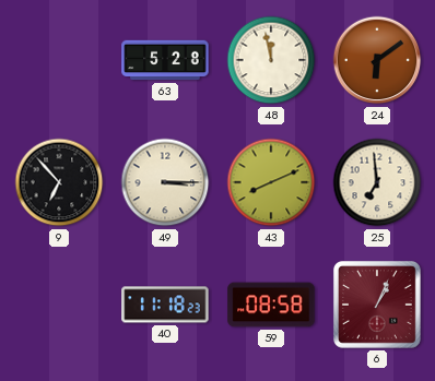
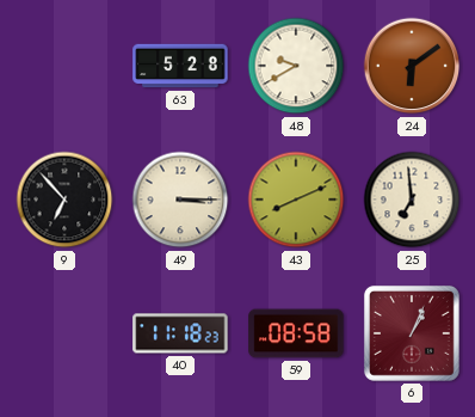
48: 11:58 -> 9:40
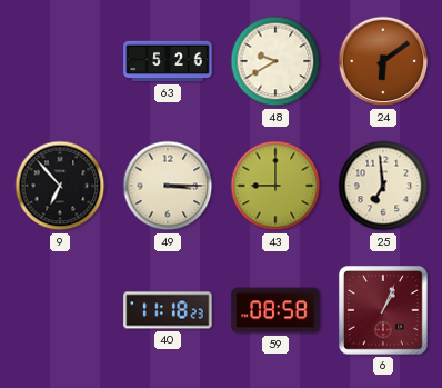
63: 5:28 -> 5:26
43: 8:11 -> 9:00
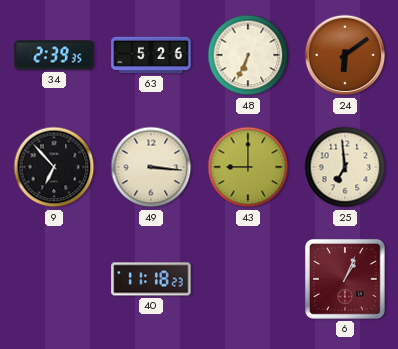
34: none -> 2:39
48: 9:40 -> 6:34
49: 3:15 -> 3:16
59: 08:58 -> none
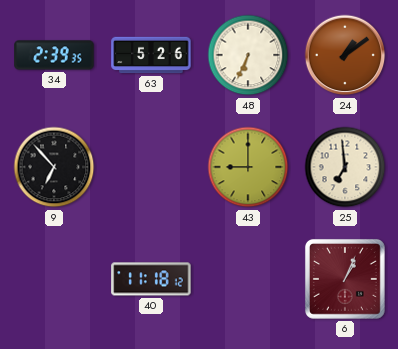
24: 6:09 -> 1:09
49: 3:16 -> none
40: 11:18:23 -> 11:18:12
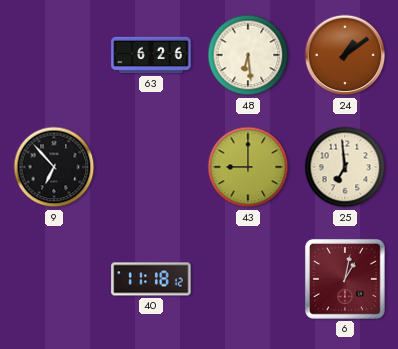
34: 2:39 -> none
63: 5:26 -> 6:26
48: 6:34 -> 6:29
6: 1:04 -> 1:02
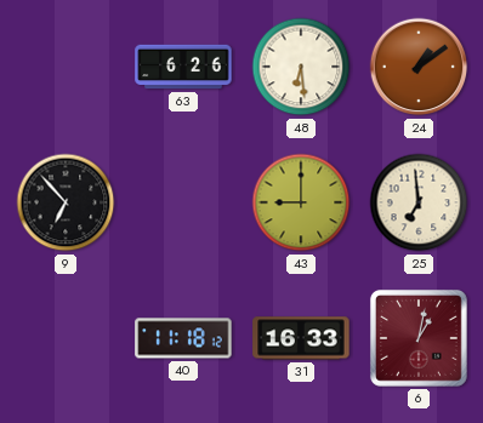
31: none -> 16:33
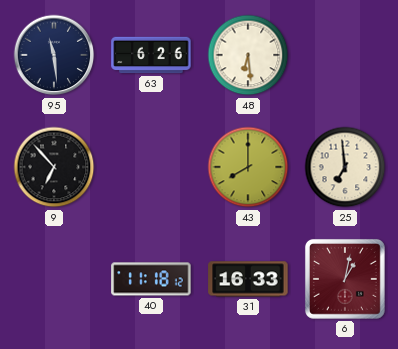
95: none -> 11:29
24: 1:09 -> none
43: 9:00 -> 8:00
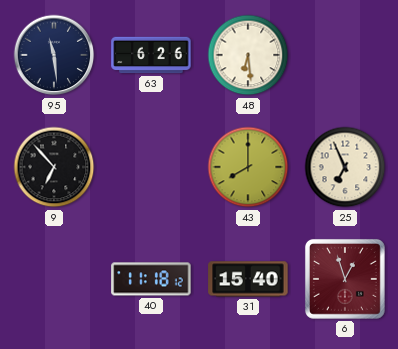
25: 6:59 -> 6:56
31: 16:33 -> 15:40
6: 1:02 -> 12:57
